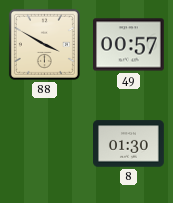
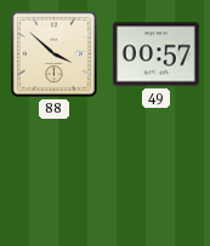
88: 3:50 -> 3:52
8: 01:30 -> none
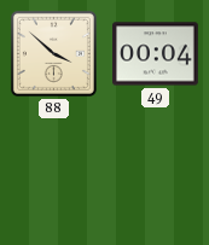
49: 00:57 -> 00:04
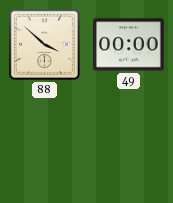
49: 00:04 -> 00:00
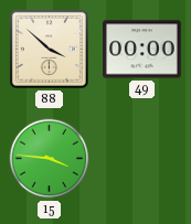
15: none -> 3:46
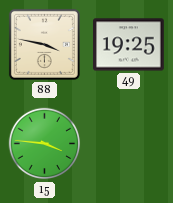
88: 3:52 -> 3:47
49: 00:00 -> 19:25
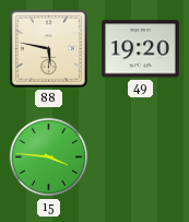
88: 3:47 -> 5:47
49: 19:25 -> 19:20
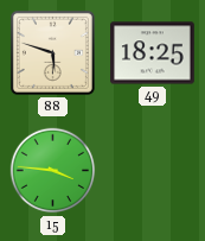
88: 5:47 -> 5:48
49: 19:20 -> 18:25
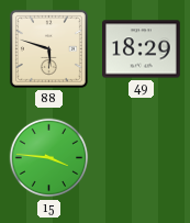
49: 18:25 -> 18:29
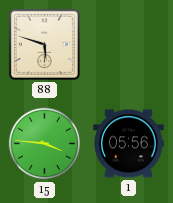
49: 18:29 -> none
1: none -> 05:56
